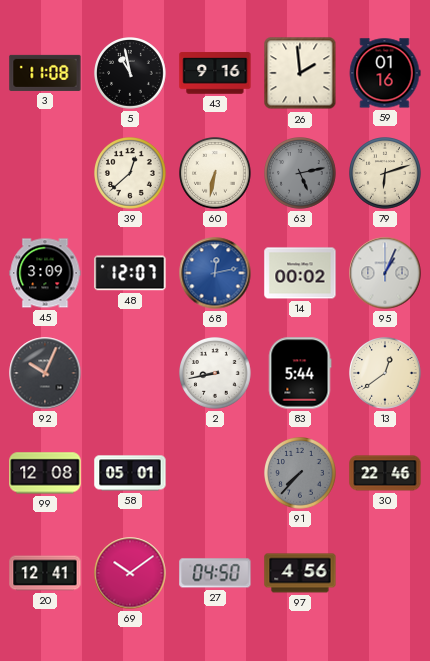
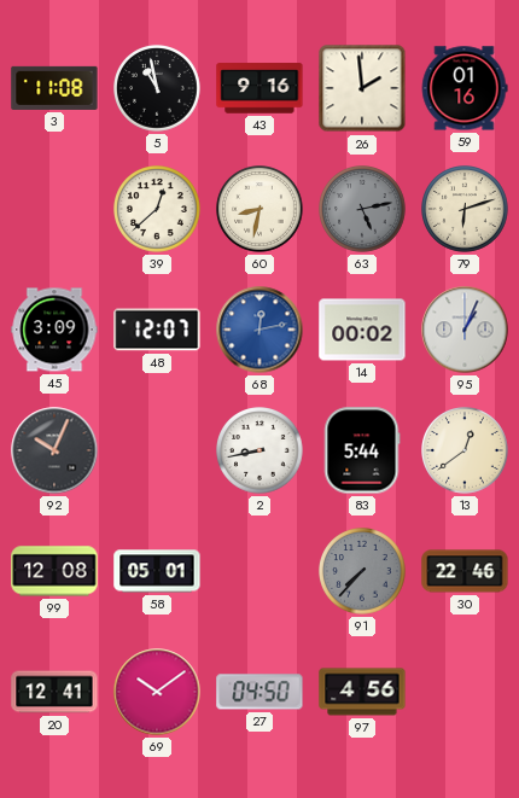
60: 6:32 -> 8:32
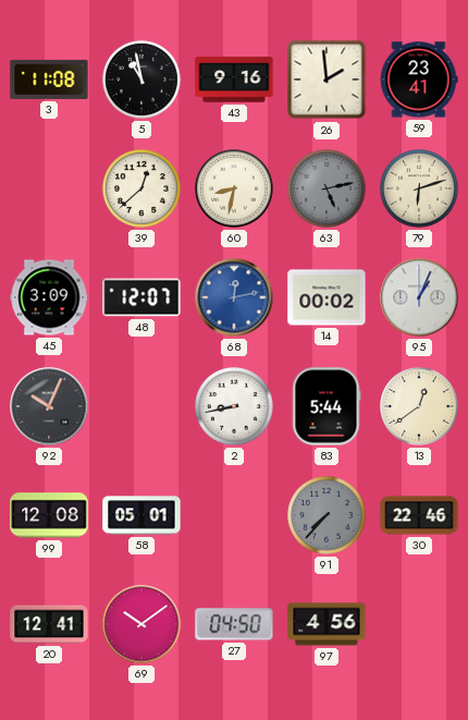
59: 01:16 -> 23:41
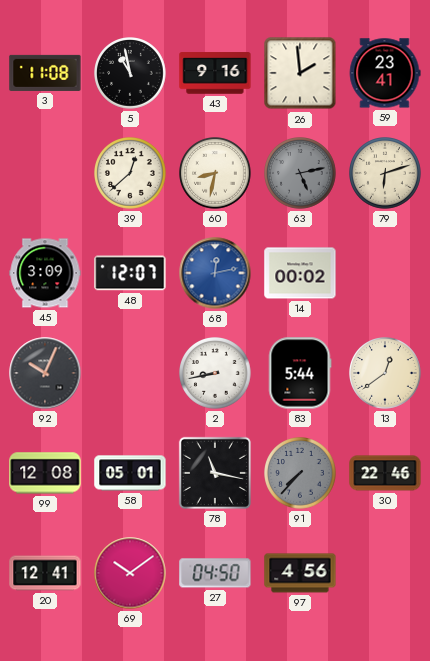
95: 1:04 -> none
78: none -> 11:17
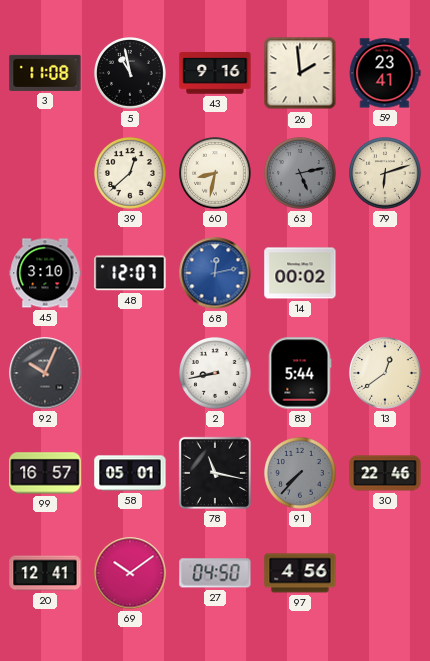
45: 3:09 -> 3:10
99: 12:08 -> 16:57
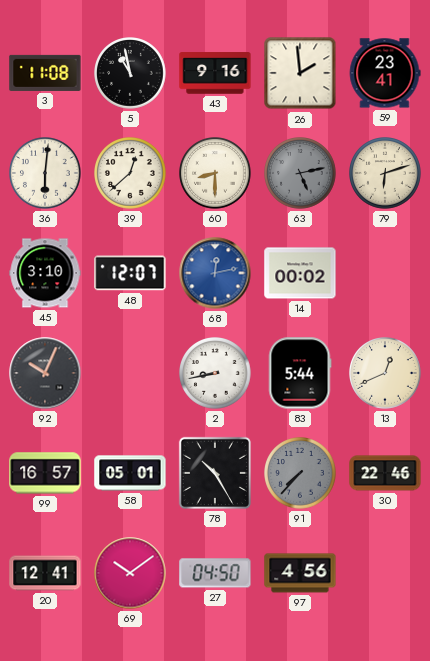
36: none -> 6:01
60: 8:32 -> 8:30
13: 12:39 -> 12:41
78: 11:17 -> 10:25
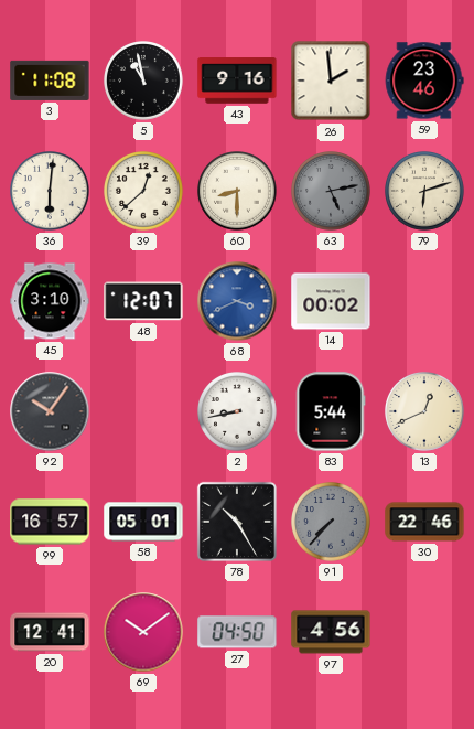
59: 23:41 -> 23:46
68: 12:13 -> 3:41
92: 10:04 -> 10:06
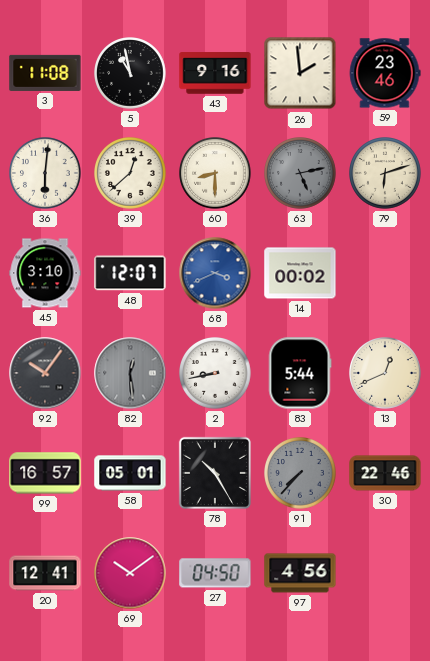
82: none -> 12:29
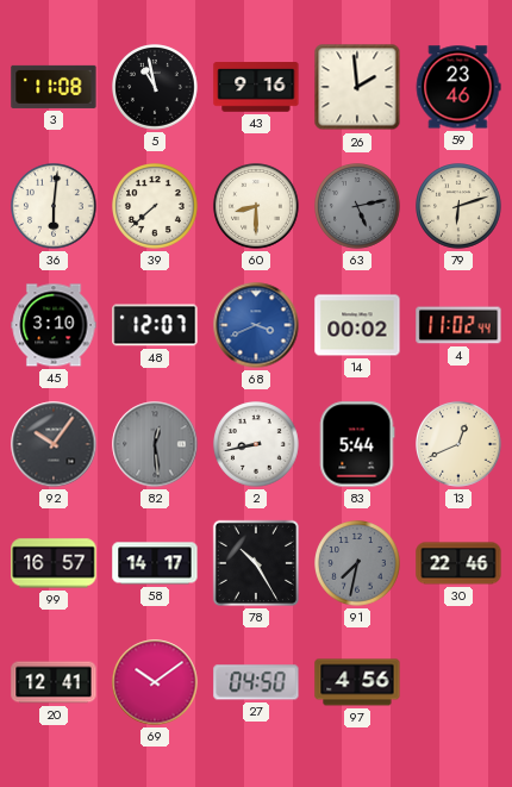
39: 12:38 -> 7:38
4: none -> 11:02
58: 05:01 -> 14:17
91: 7:37 -> 7:32
